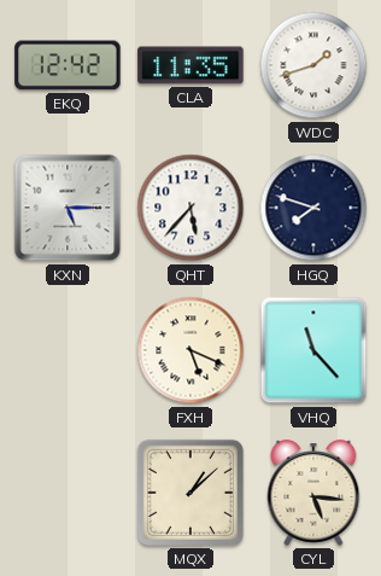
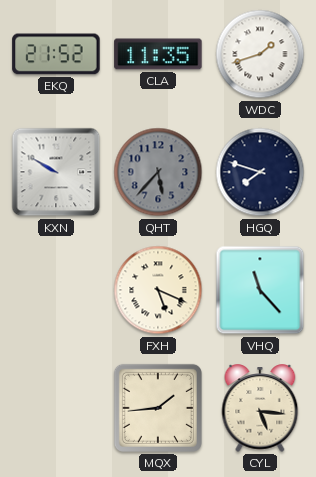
EKQ: 12:42 -> 21:52
KXN: 5:15 -> 9:50
QHT dial: white -> grey
MQX: 1:08 -> 1:44
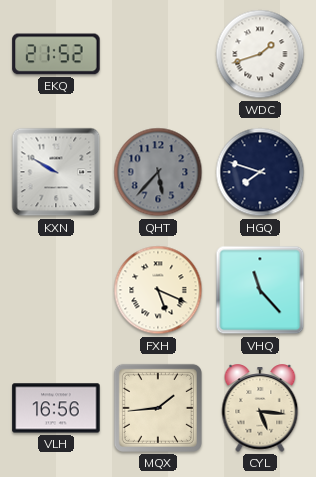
CLA: 11:35 -> none
VLH: none -> 16:56
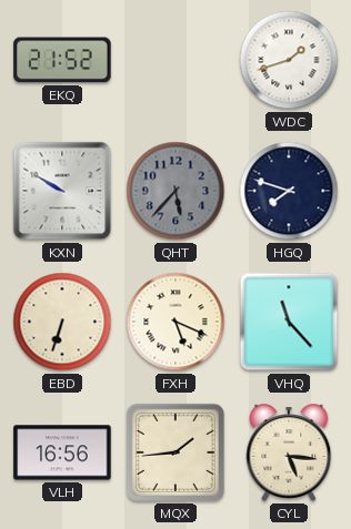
EBD: none -> 6:33
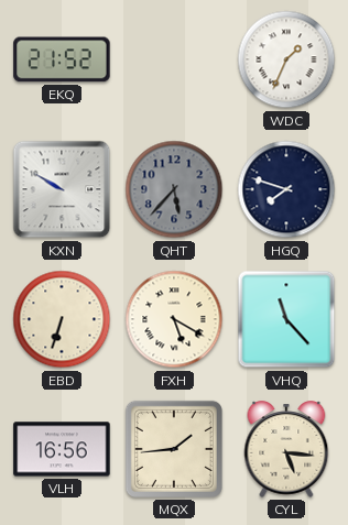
WDC: 1:42 -> 1:34
FXH: 5:19 -> 5:20
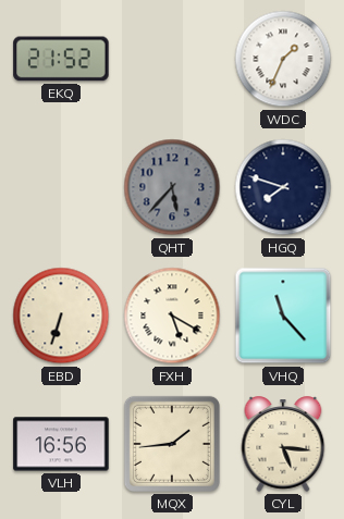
KXN: 9:50 -> none
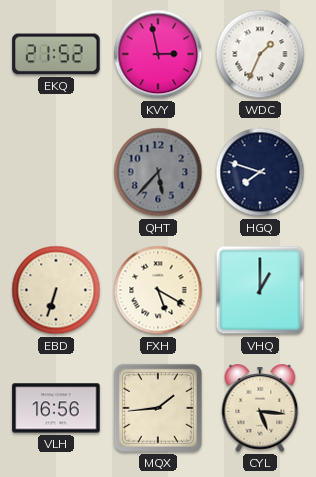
KVY: none -> 2:58
VHQ: 11:23 -> 1:00
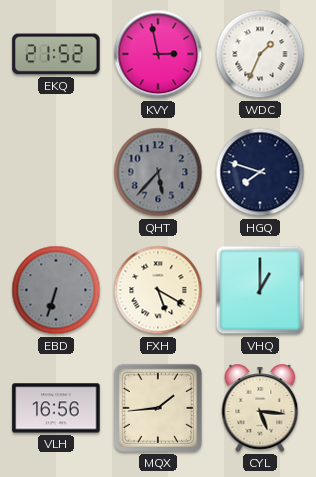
EBD dial: cream -> grey
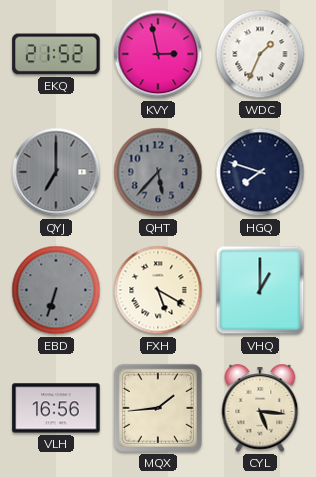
QYJ: none -> 7:00
